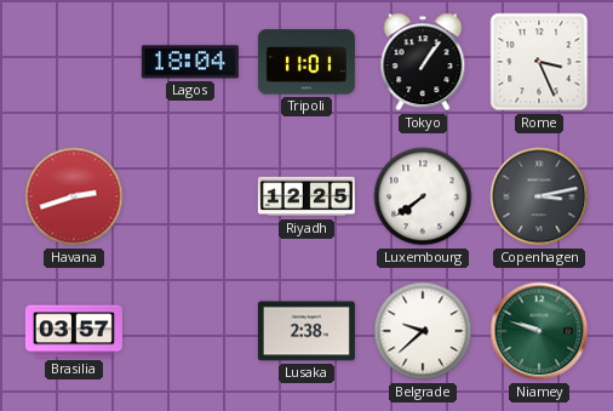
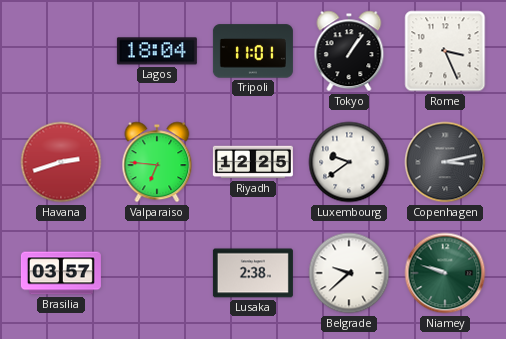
Valparaiso: none -> 6:46
Luxembourg: 7:39 -> 9:39
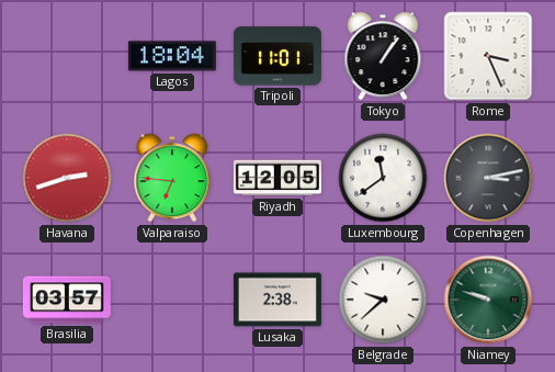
Riyadh: 12:25 -> 12:05
Luxembourg: 9:39 -> 11:39
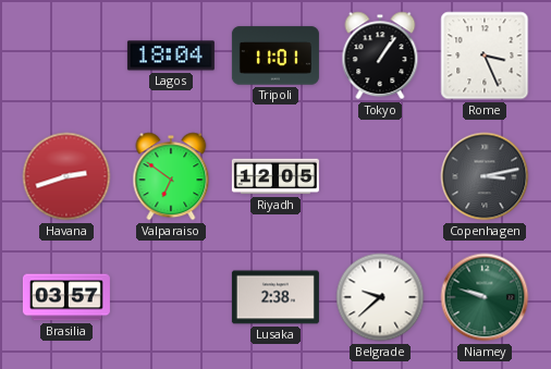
Valparaiso: 6:46 -> 6:51
Luxembourg: 11:39 -> none
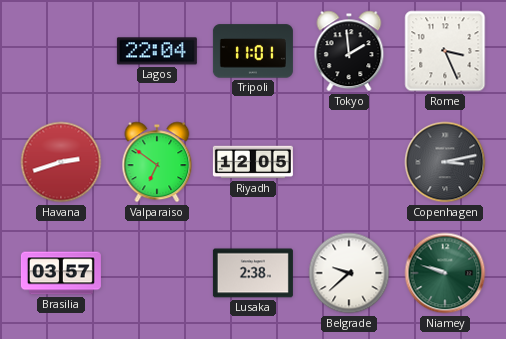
Lagos: 18:04 -> 22:04
Tokyo: 1:06 -> 1:59
